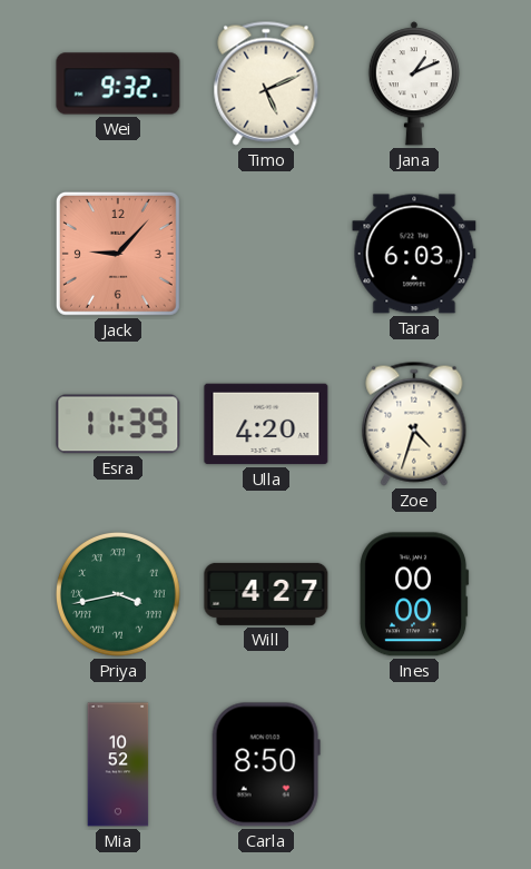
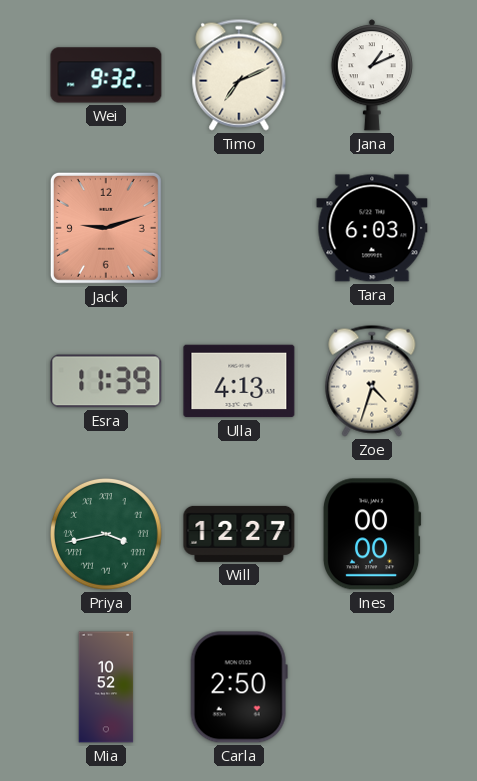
Timo: 5:11 -> 7:11
Jack: 9:07 -> 9:12
Ulla: 4:20 -> 4:13
Will: 4:27 -> 12:27
Carla: 8:50 -> 2:50
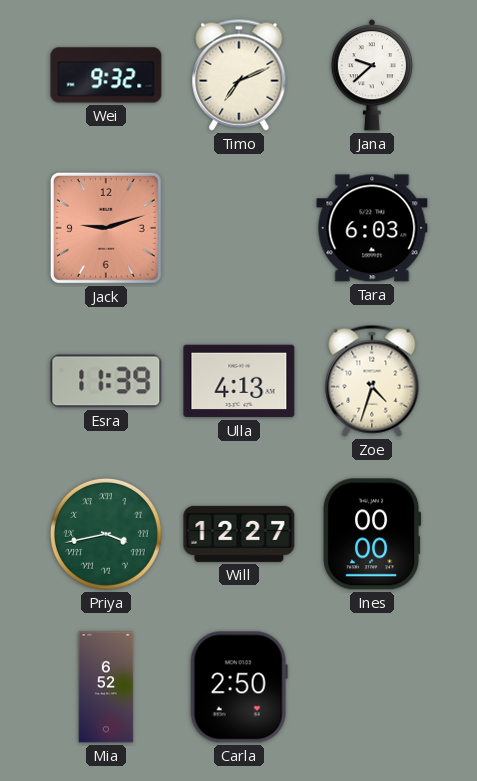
Jana: 1:11 -> 9:38
Mia: 10:52 -> 6:52
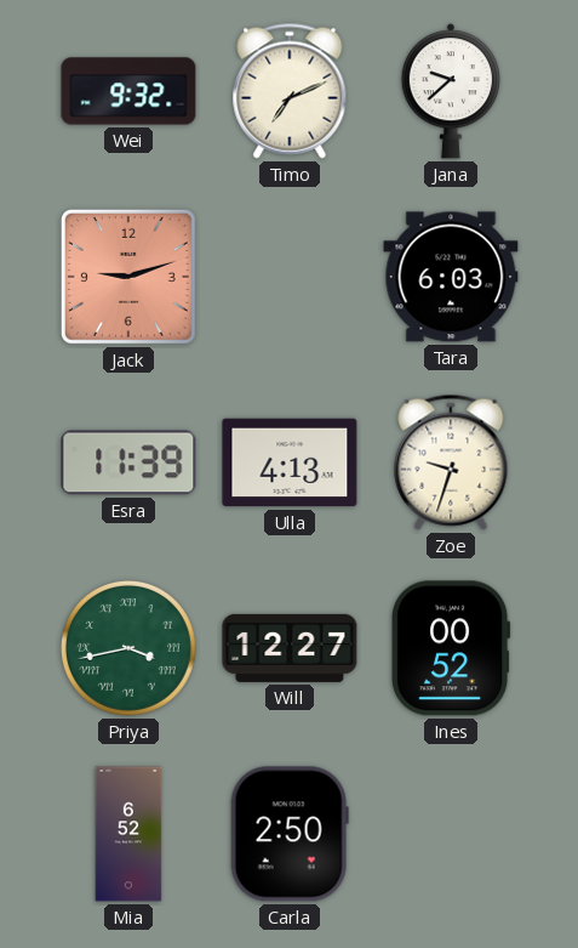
Zoe: 4:33 -> 9:33
Ines: 00:00 -> 00:52
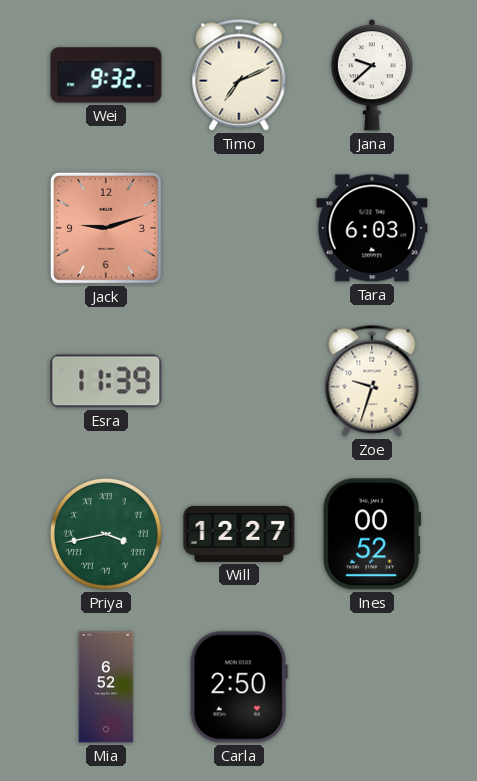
Ulla: 4:13 -> none
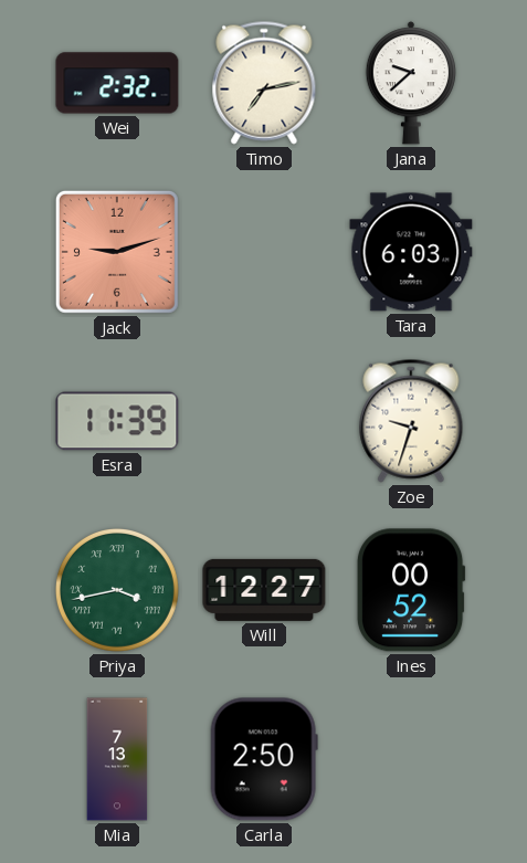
Wei: 9:32 -> 2:32
Timo: 7:11 -> 7:13
Mia: 6:52 -> 7:13
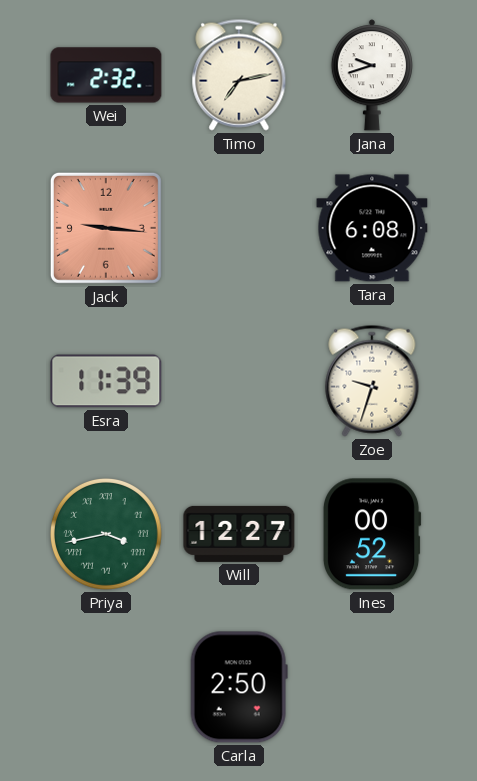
Jana: 9:38 -> 9:42
Jack: 9:12 -> 9:16
Tara: 6:03 -> 6:08
Mia: 7:13 -> none
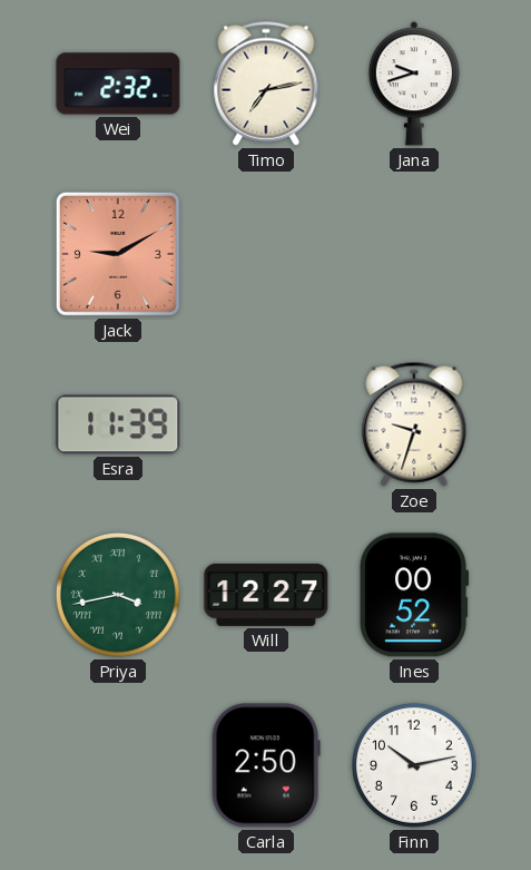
Jack: 9:16 -> 9:10
Tara: 6:08 -> none
Finn: none -> 10:13
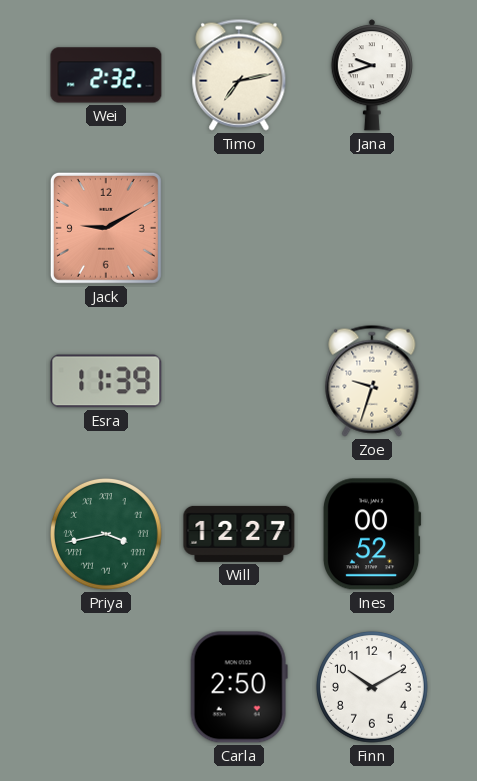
Finn: 10:13 -> 10:10
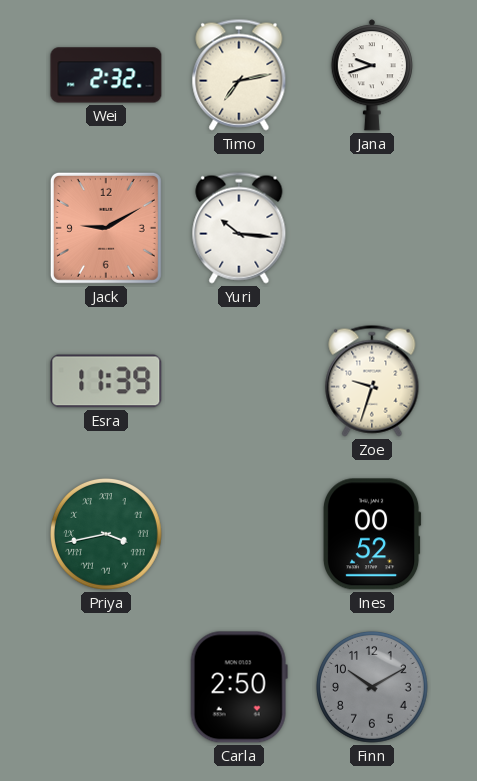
Yuri: none -> 10:16
Will: 12:27 -> none
Finn dial: white -> grey
